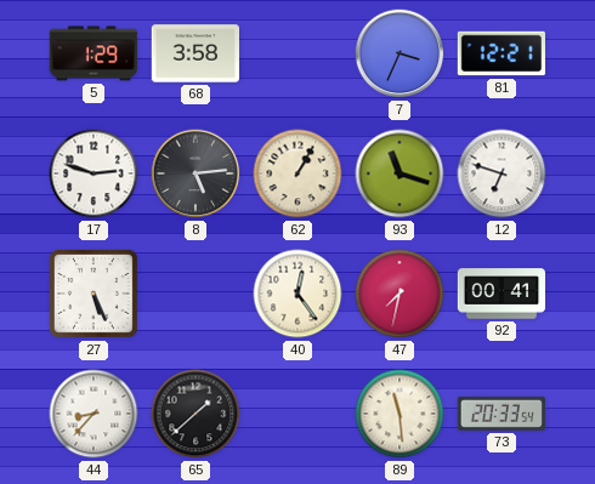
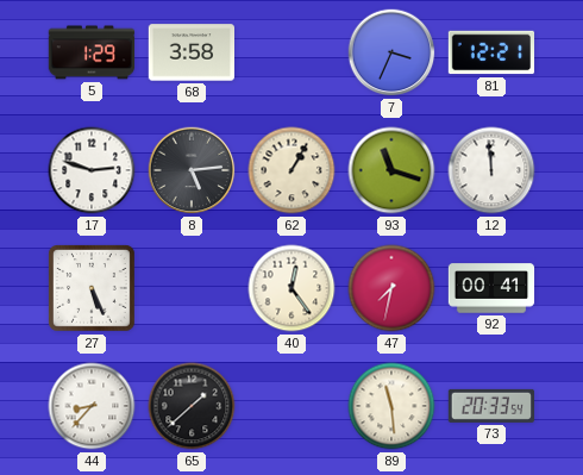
12: 6:48 -> 11:59
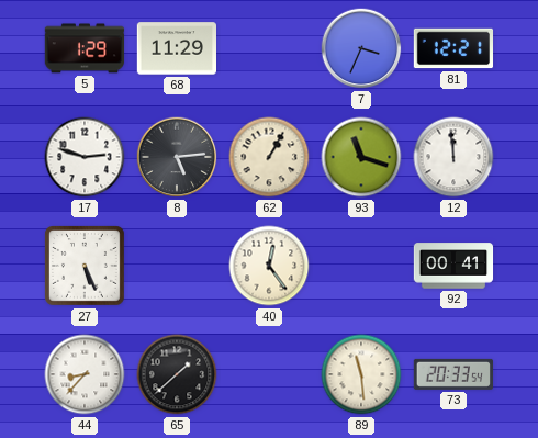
68: 3:58 -> 11:29
47: 7:32 -> none
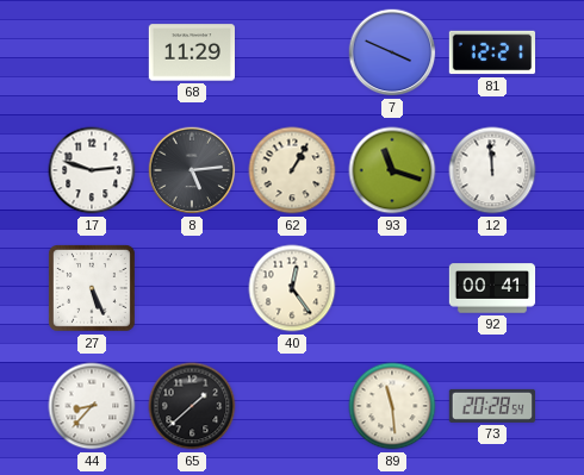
5: 1:29 -> none
7: 3:34 -> 3:49
73: 20:33 -> 20:28
